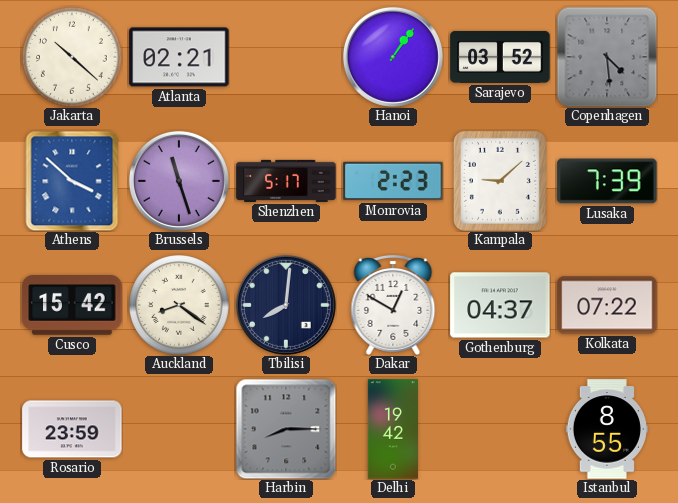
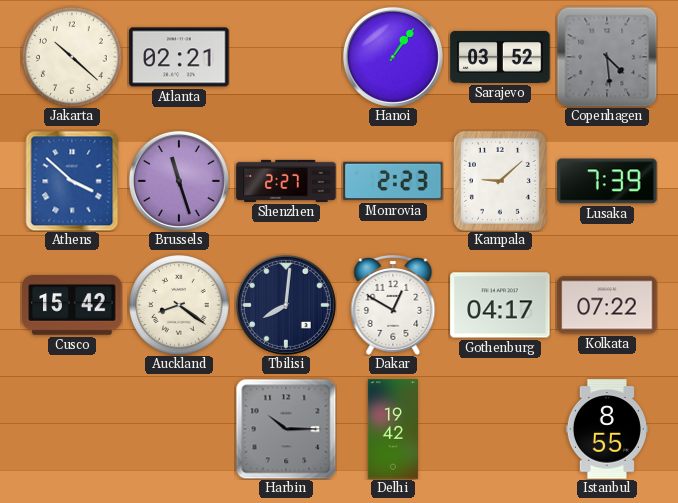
Shenzhen: 5:17 -> 2:27
Gothenburg: 04:37 -> 04:17
Rosario: 23:59 -> none
Harbin: 8:15 -> 10:15
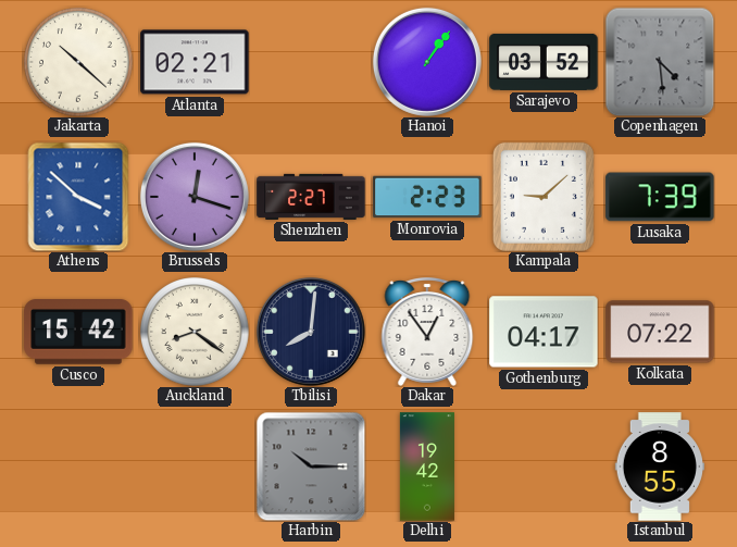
Brussels: 11:27 -> 12:18
Dakar: 12:50 -> 12:54
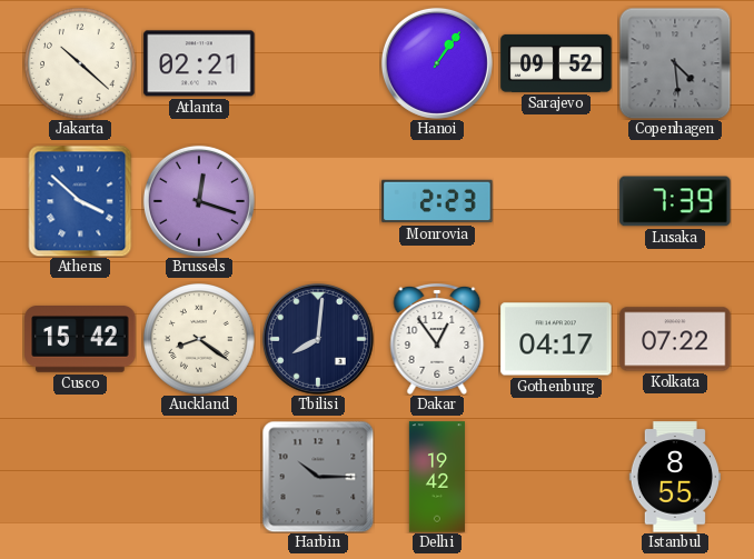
Sarajevo: 03:52 -> 09:52
Shenzhen: 2:27 -> none
Kampala: 9:08 -> none
